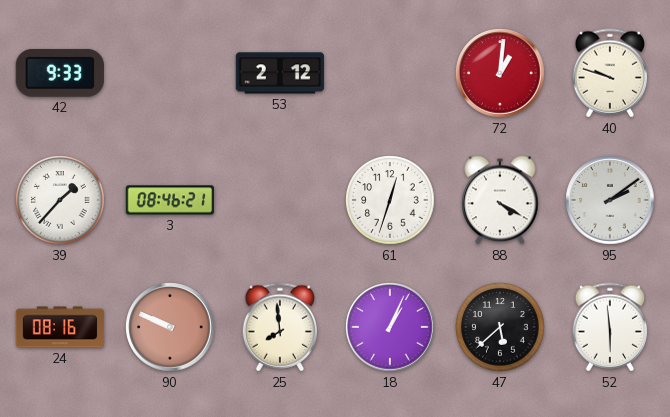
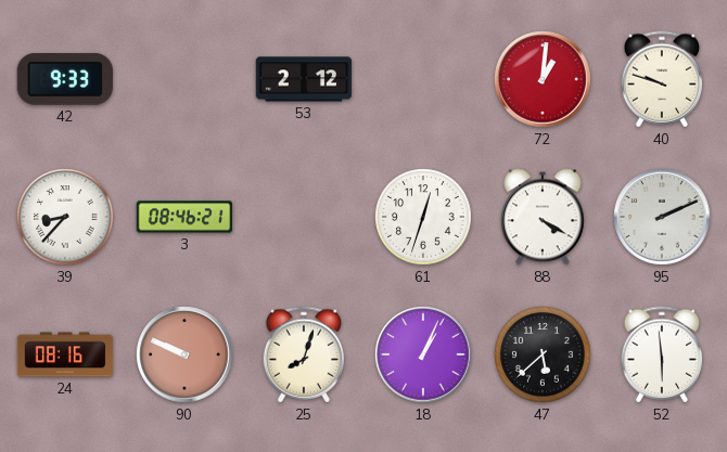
39: 1:37 -> 8:37
95: 2:09 -> 2:11
25: 7:59 -> 8:03
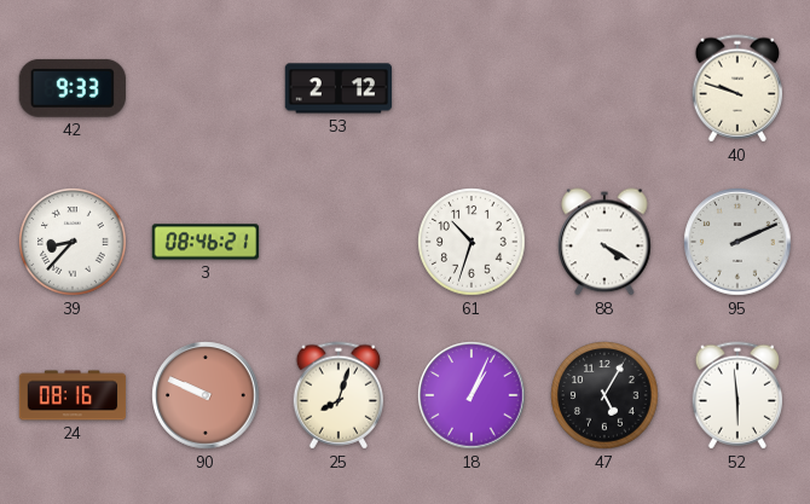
72: 1:01 -> none
61: 12:33 -> 10:33
47: 5:38 -> 5:05
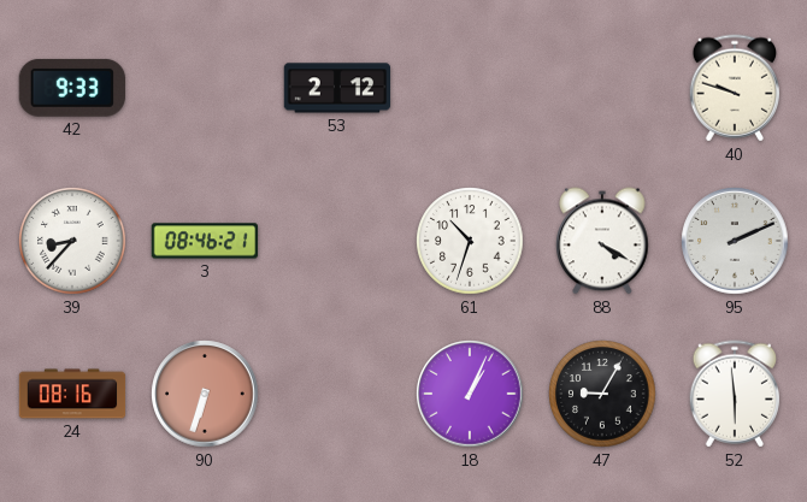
90: 9:49 -> 6:33
25: 8:03 -> none
47: 5:05 -> 9:05
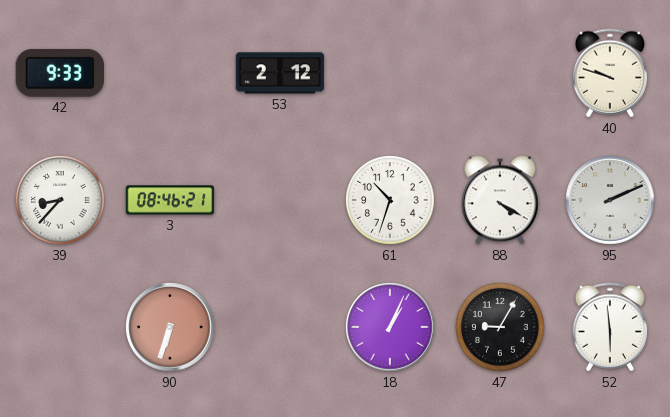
24: 08:16 -> none
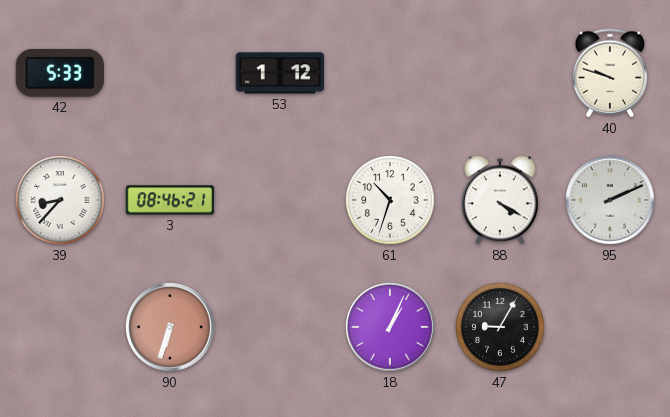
42: 9:33 -> 5:33
53: 2:12 -> 1:12
52: 5:59 -> none
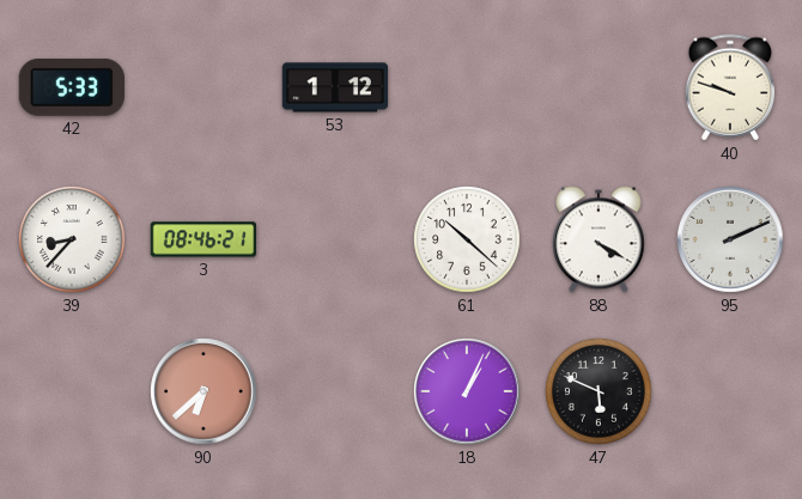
61: 10:33 -> 10:22
90: 6:33 -> 6:38
47: 9:05 -> 5:49
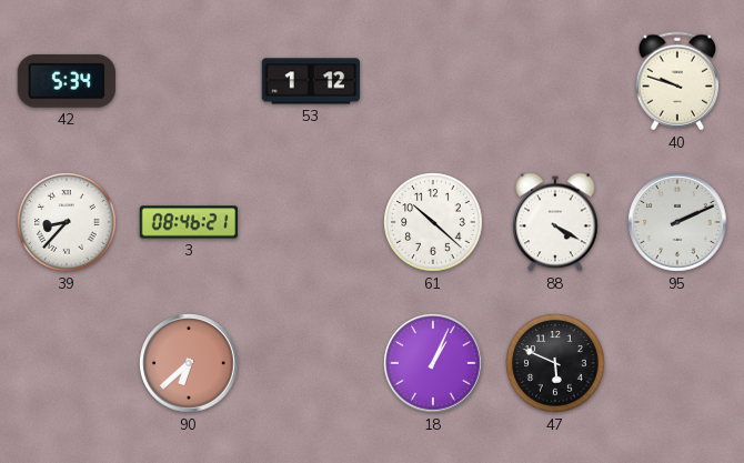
42: 5:33 -> 5:34
